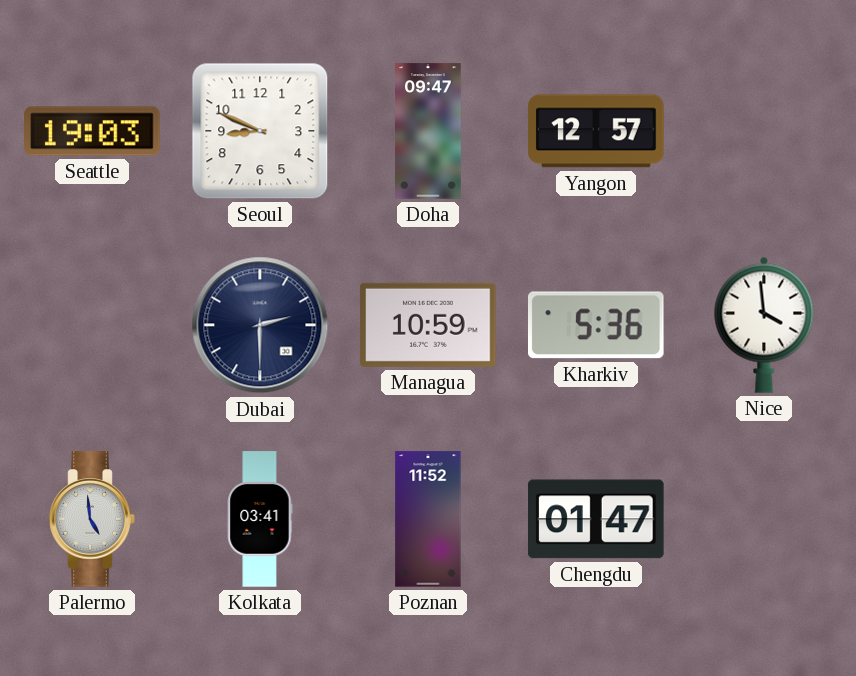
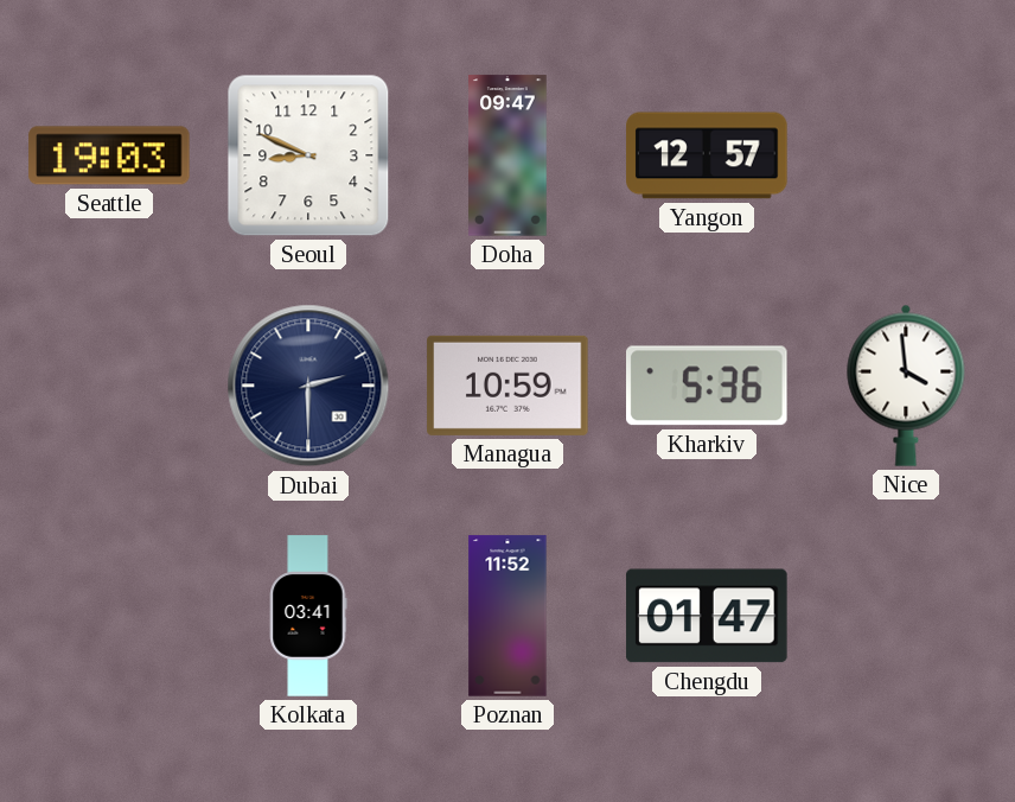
Palermo: 4:59 -> none
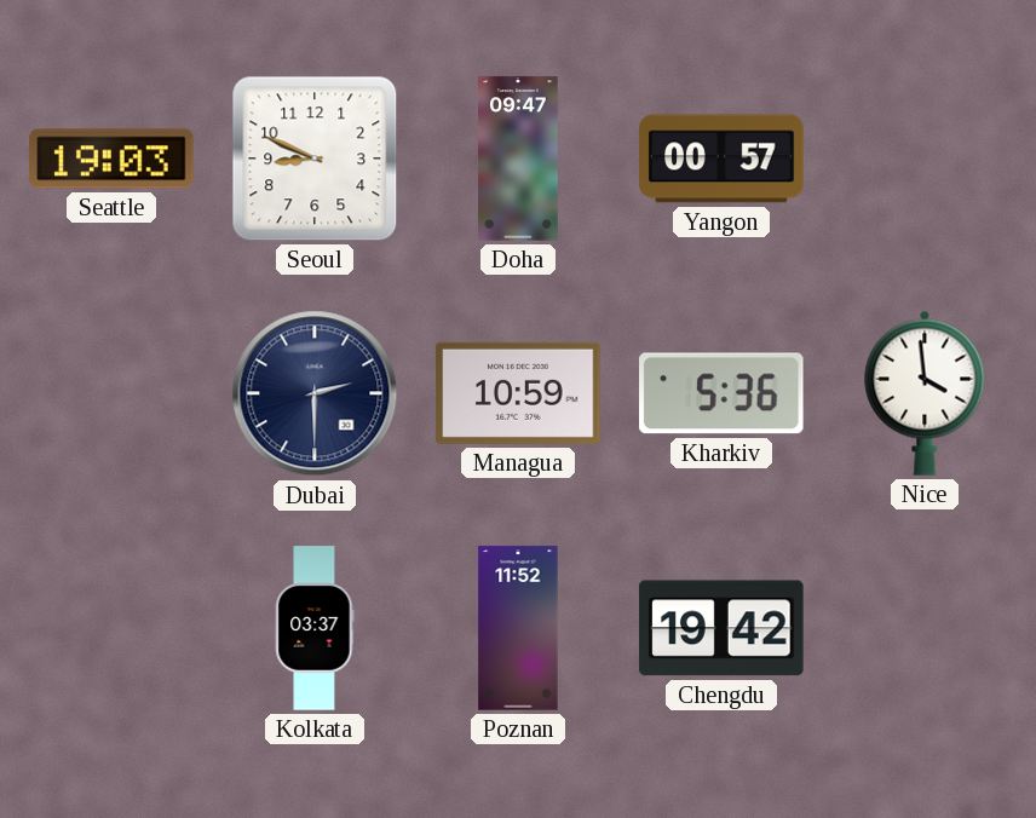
Yangon: 12:57 -> 00:57
Kolkata: 03:41 -> 03:37
Chengdu: 01:47 -> 19:42
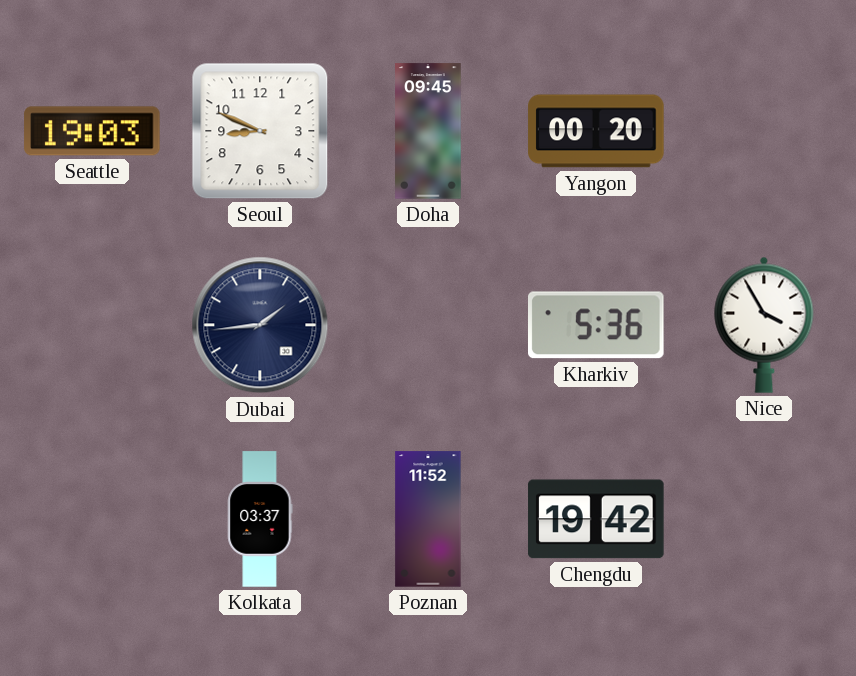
Doha: 09:47 -> 09:45
Yangon: 00:57 -> 00:20
Dubai: 2:30 -> 1:44
Managua: 10:59 -> none
Nice: 3:59 -> 3:55
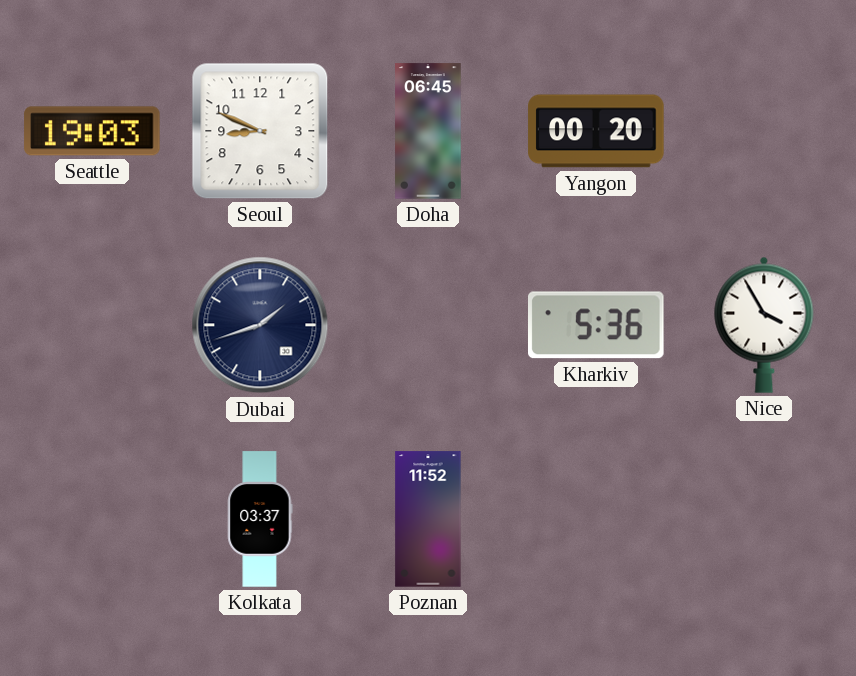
Doha: 09:45 -> 06:45
Dubai: 1:44 -> 1:42
Chengdu: 19:42 -> none
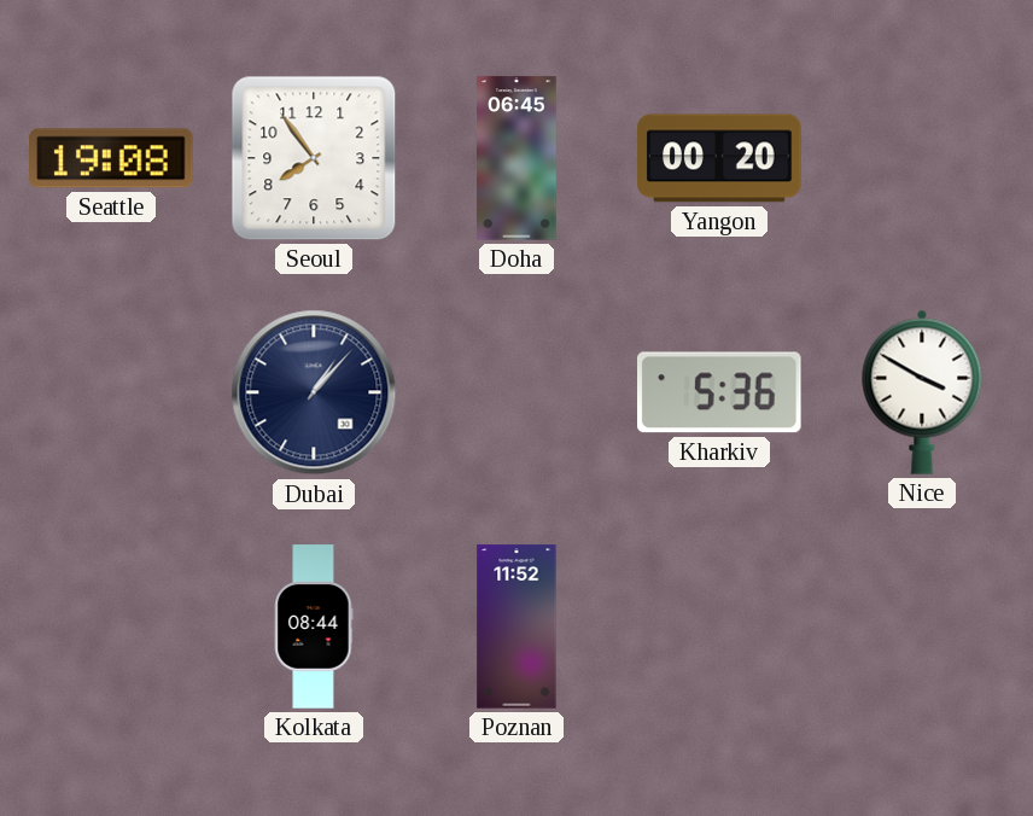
Seattle: 19:03 -> 19:08
Seoul: 8:49 -> 7:54
Dubai: 1:42 -> 1:07
Nice: 3:55 -> 3:50
Kolkata: 03:37 -> 08:44
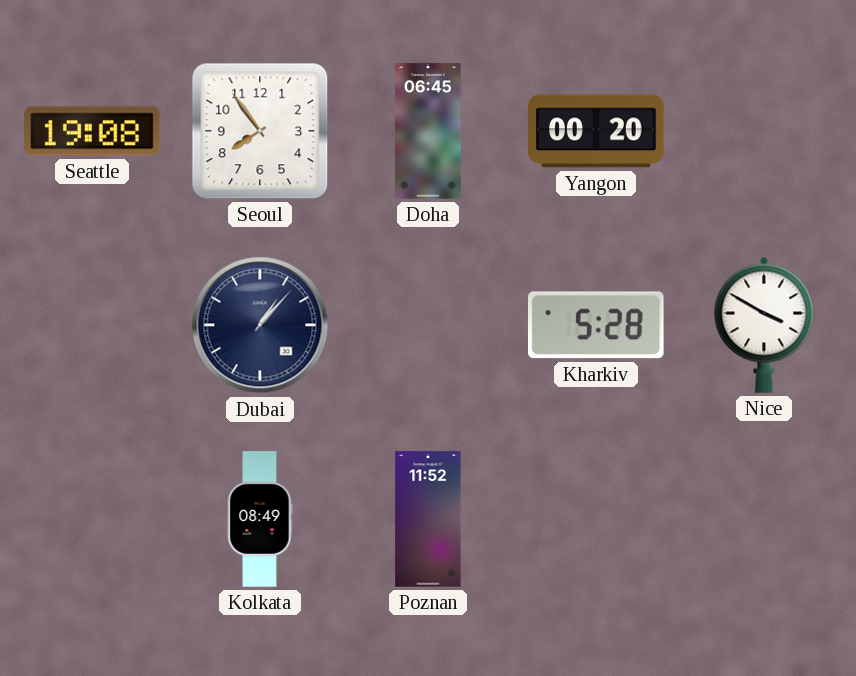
Kharkiv: 5:36 -> 5:28
Kolkata: 08:44 -> 08:49
